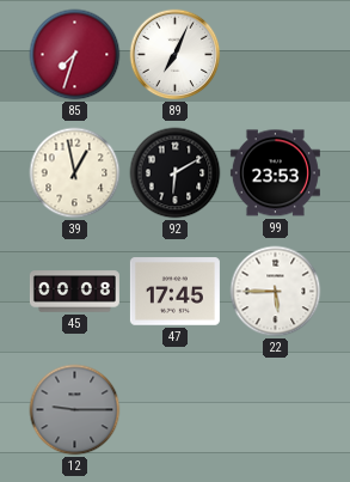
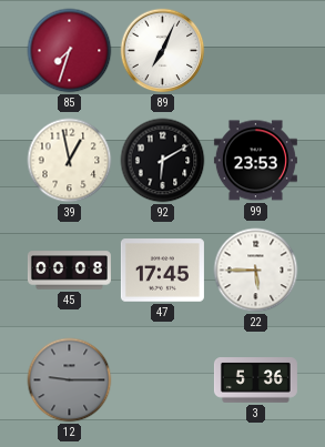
3: none -> 5:36
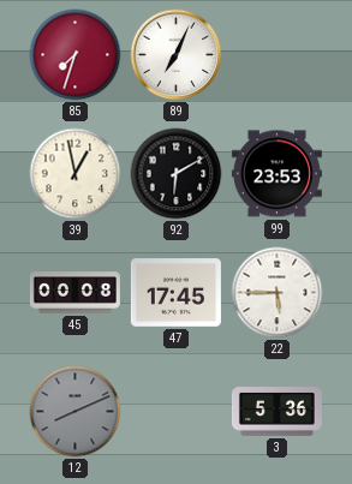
12: 9:15 -> 8:11
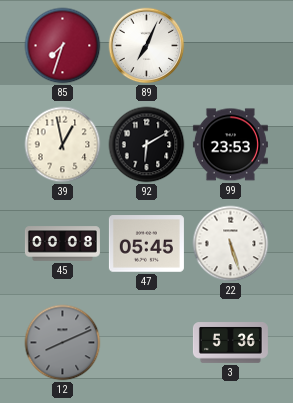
47: 17:45 -> 05:45
22: 5:45 -> 5:27
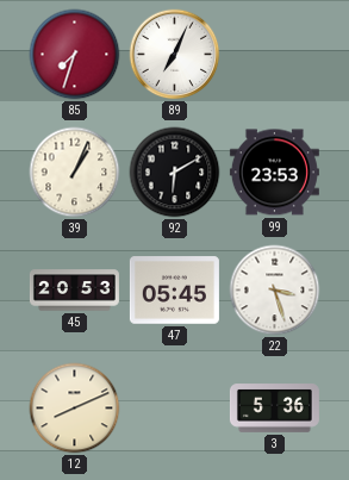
39: 12:58 -> 1:04
45: 00:08 -> 20:53
22: 5:27 -> 3:27
12 dial: grey -> cream
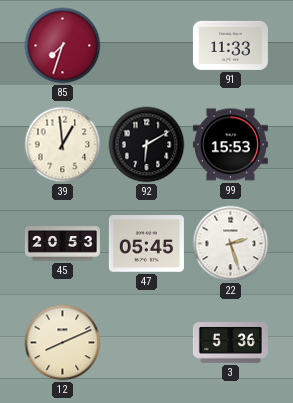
89: 7:04 -> none
91: none -> 11:33
39: 1:04 -> 12:59
99: 23:53 -> 15:53
22: 3:27 -> 2:27
